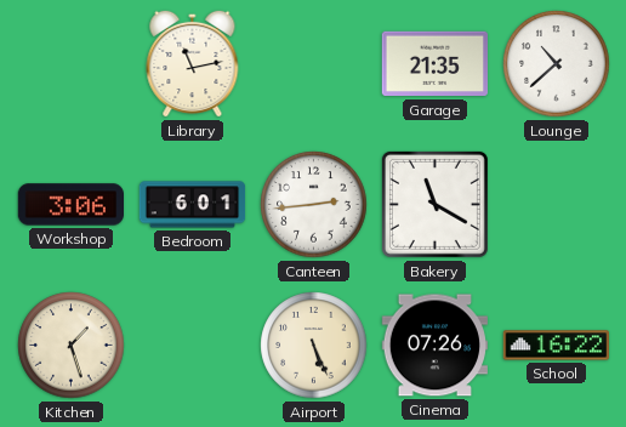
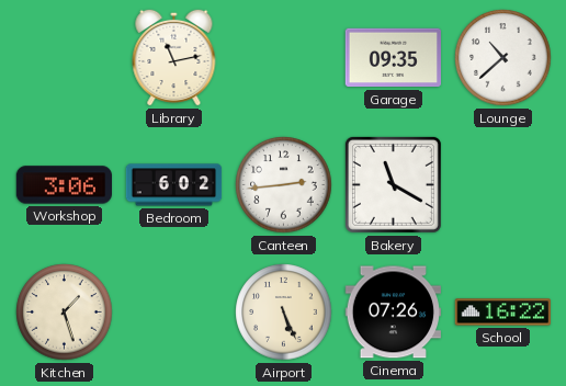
Garage: 21:35 -> 09:35
Bedroom: 6:01 -> 6:02
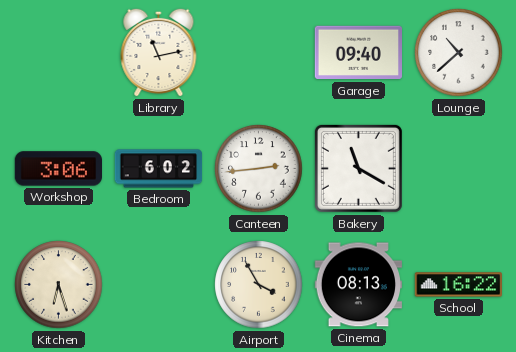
Garage: 09:35 -> 09:40
Kitchen: 1:27 -> 6:27
Airport: 5:26 -> 3:55
Cinema: 07:26 -> 08:13
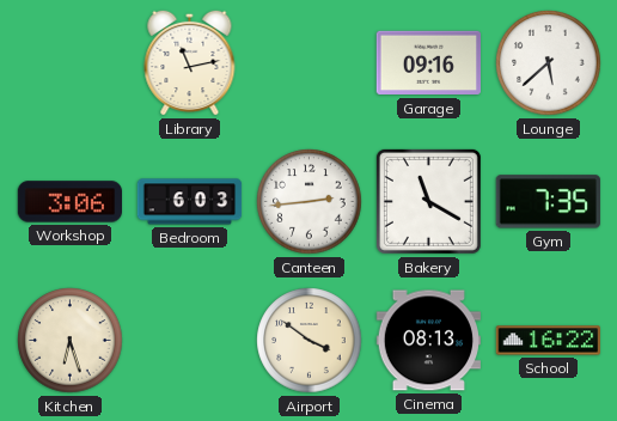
Garage: 09:40 -> 09:16
Lounge: 10:38 -> 5:38
Bedroom: 6:02 -> 6:03
Gym: none -> 7:35
Airport: 3:55 -> 3:51
